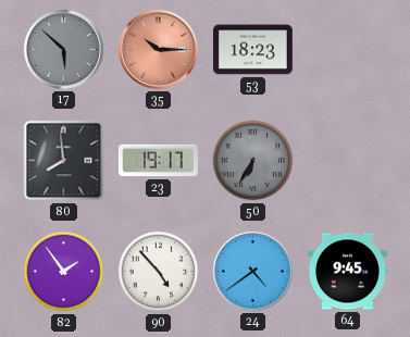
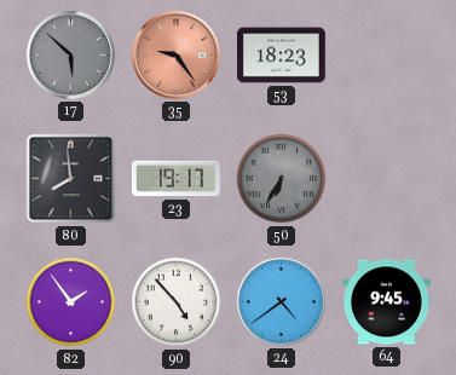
35: 10:15 -> 9:24
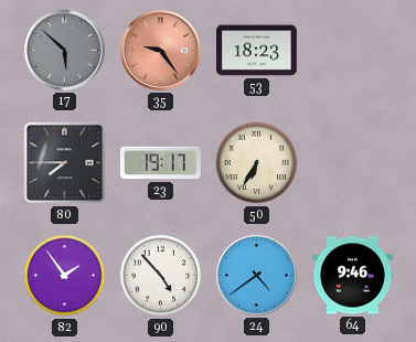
80: 7:59 -> 7:45
50 dial: grey -> cream
64: 9:45 -> 9:46
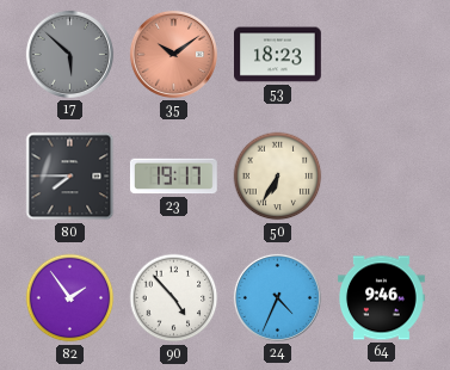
35: 9:24 -> 10:09
24: 4:39 -> 4:34
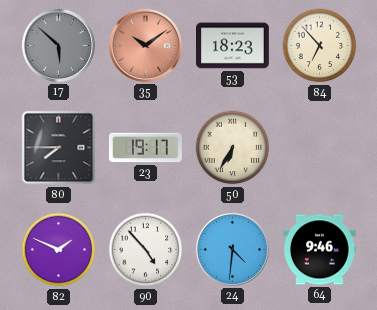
84: none -> 6:53
82: 1:54 -> 1:49
24: 4:34 -> 4:31
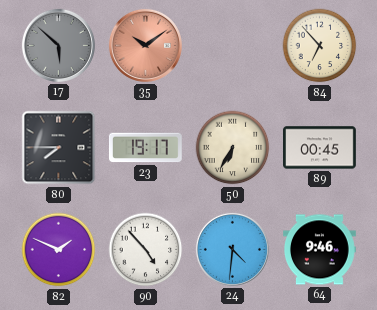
53: 18:23 -> none
89: none -> 00:45
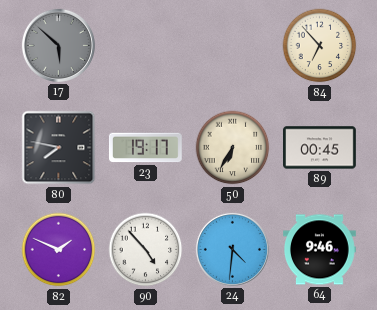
35: 10:09 -> none
80: 7:45 -> 7:47
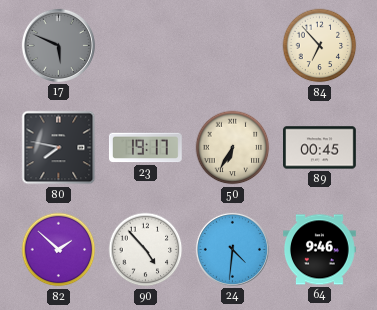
17: 5:52 -> 5:49
82: 1:49 -> 1:52
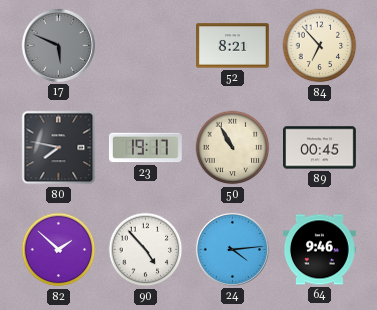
52: none -> 8:21
50: 6:35 -> 10:55
24: 4:31 -> 4:14
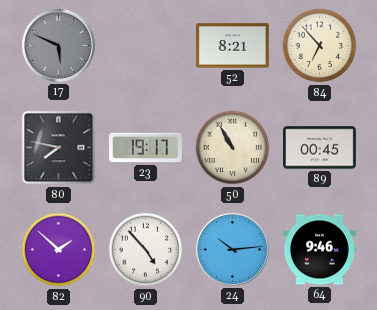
24: 4:14 -> 10:14
